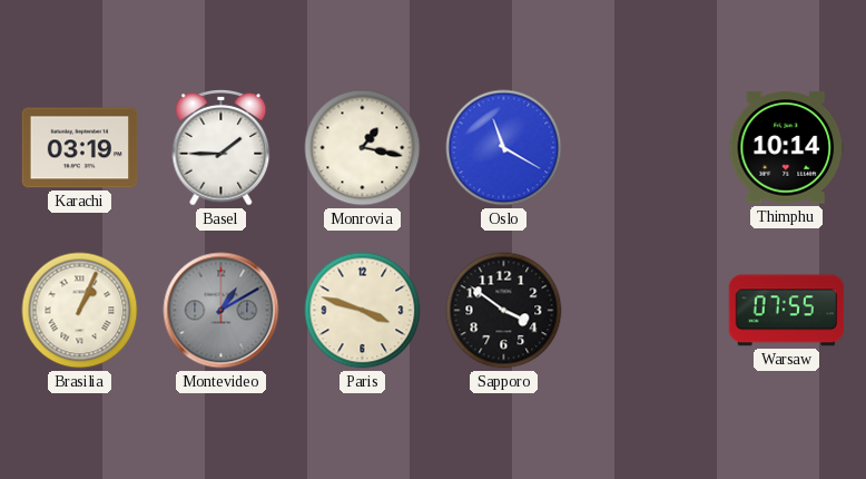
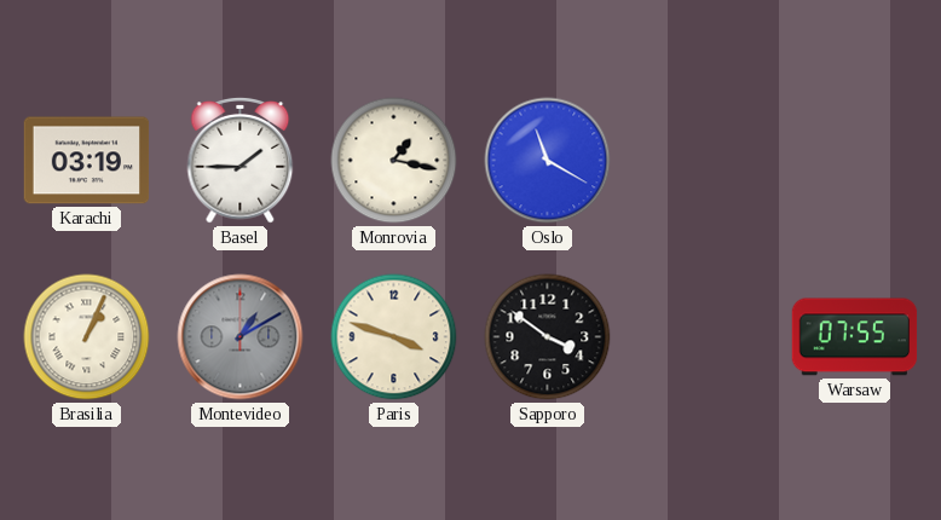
Thimphu: 10:14 -> none
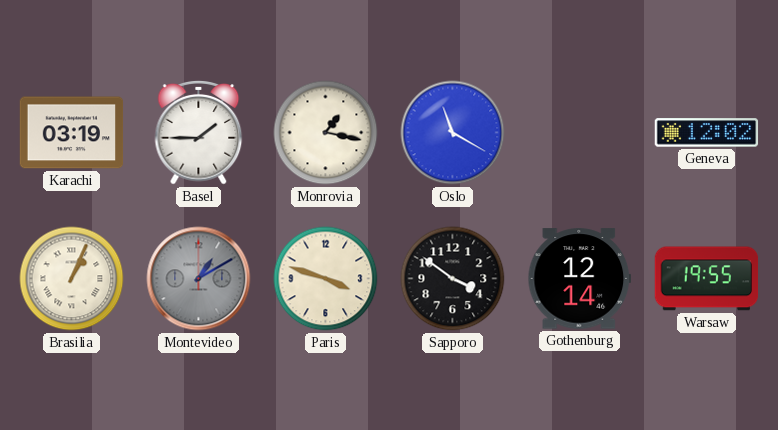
Geneva: none -> 12:02
Gothenburg: none -> 12:14
Warsaw: 07:55 -> 19:55
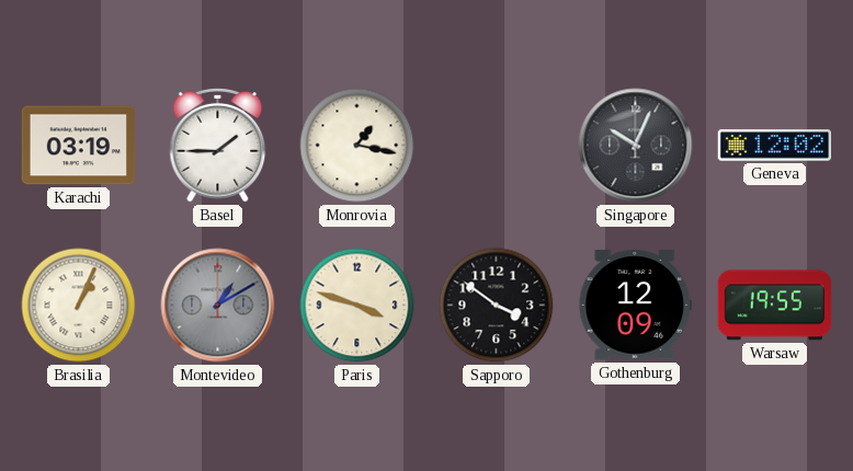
Oslo: 11:20 -> none
Singapore: none -> 10:04
Gothenburg: 12:14 -> 12:09
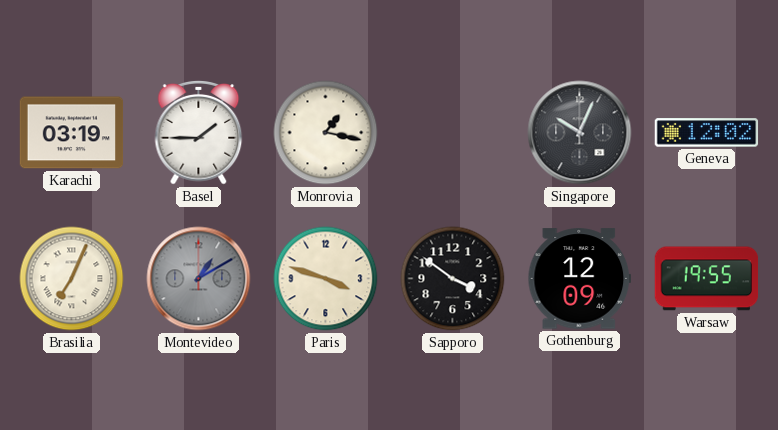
Brasilia: 1:04 -> 7:04
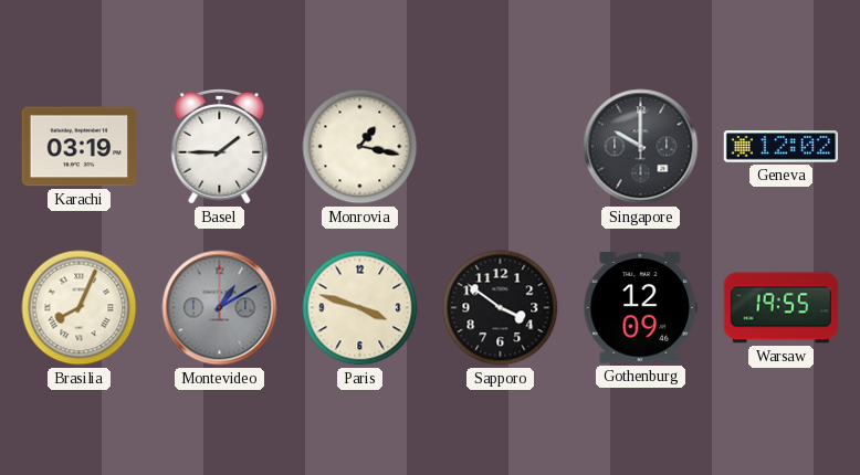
Singapore: 10:04 -> 10:00
Brasilia: 7:04 -> 8:04
